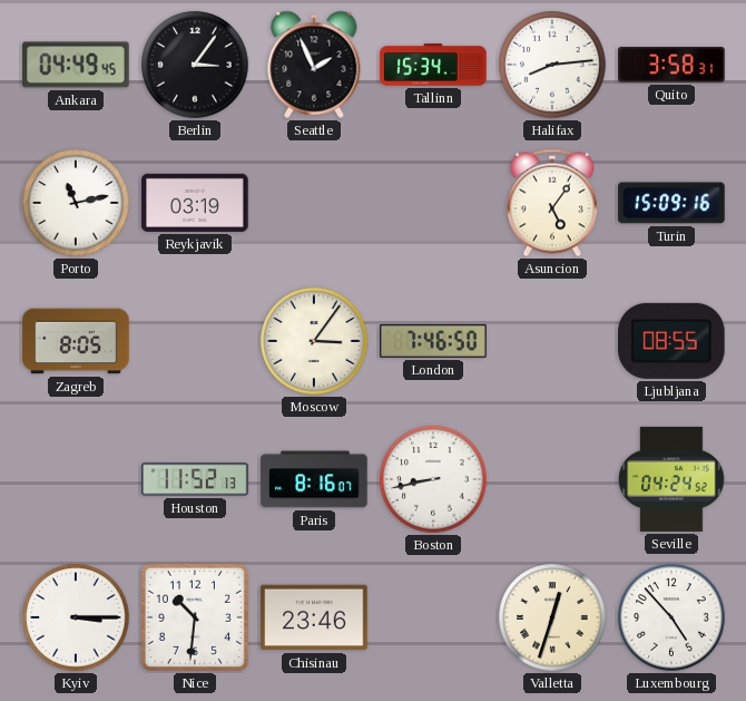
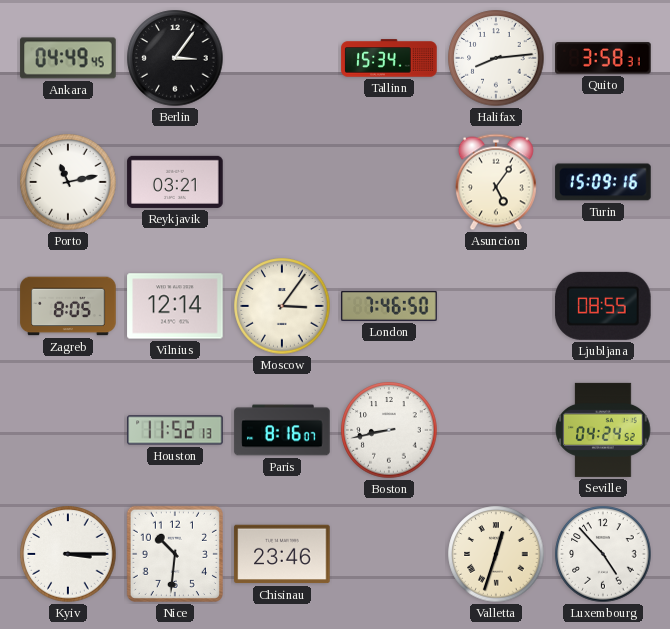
Seattle: 1:56 -> none
Reykjavik: 03:19 -> 03:21
Vilnius: none -> 12:14
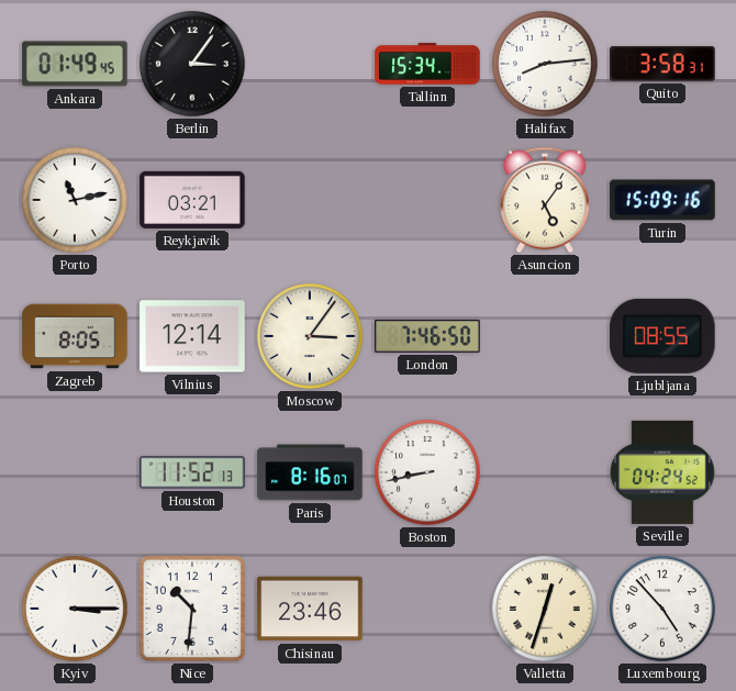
Ankara: 04:49 -> 01:49
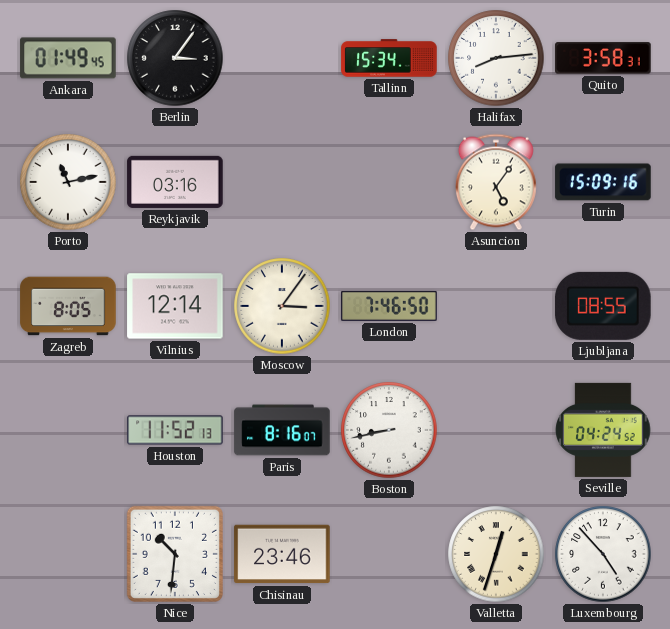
Reykjavik: 03:21 -> 03:16
Kyiv: 3:15 -> none
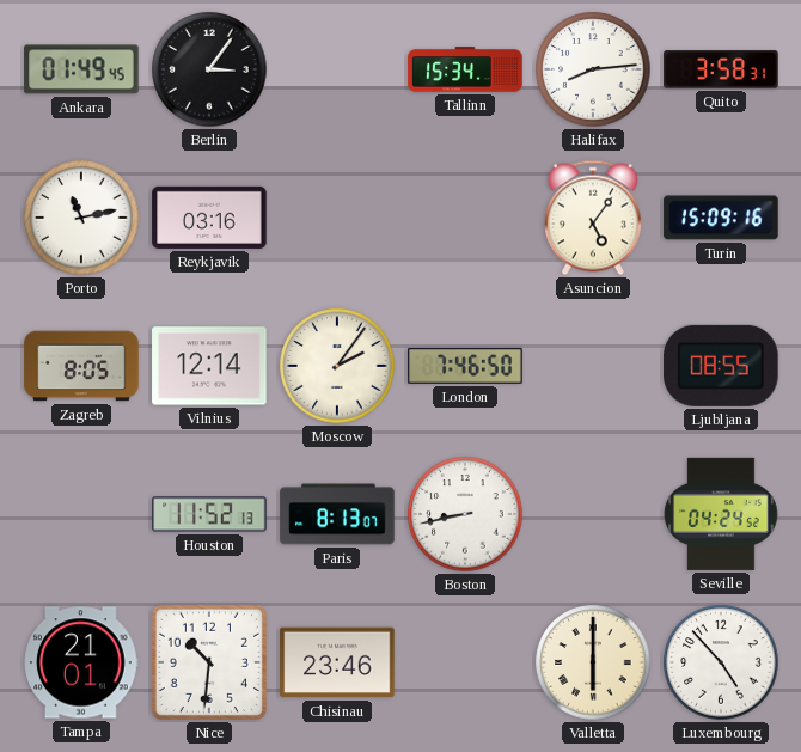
Moscow: 3:06 -> 2:06
Paris: 8:16 -> 8:13
Tampa: none -> 21:01
Valletta: 12:33 -> 6:00
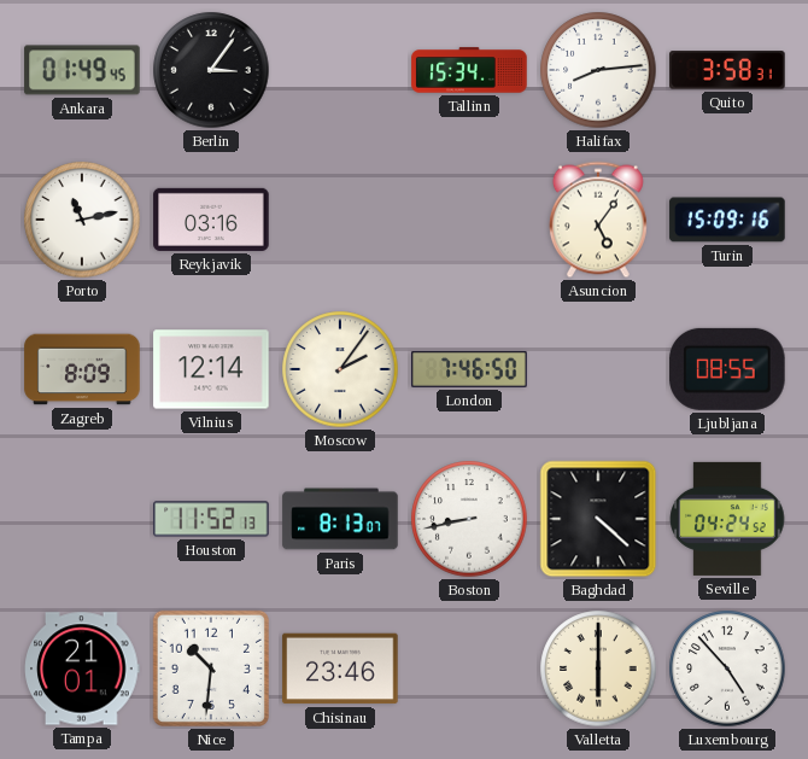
Zagreb: 8:05 -> 8:09
Baghdad: none -> 4:22
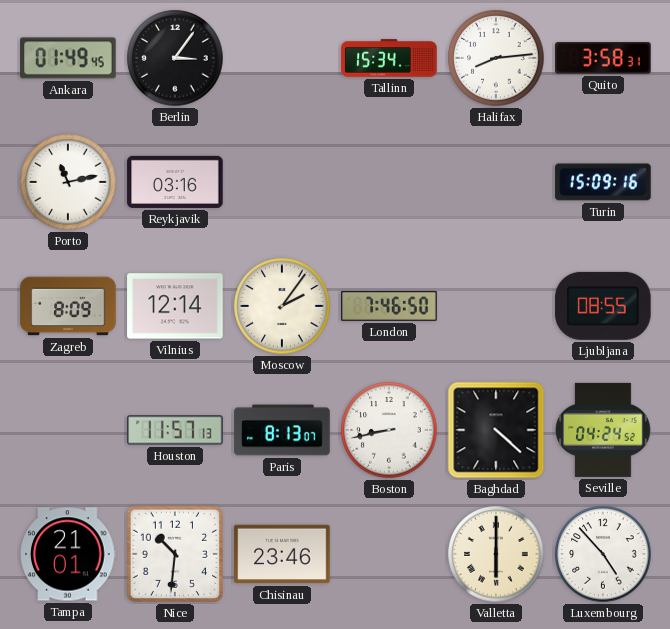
Asuncion: 5:06 -> none
Houston: 11:52 -> 11:57
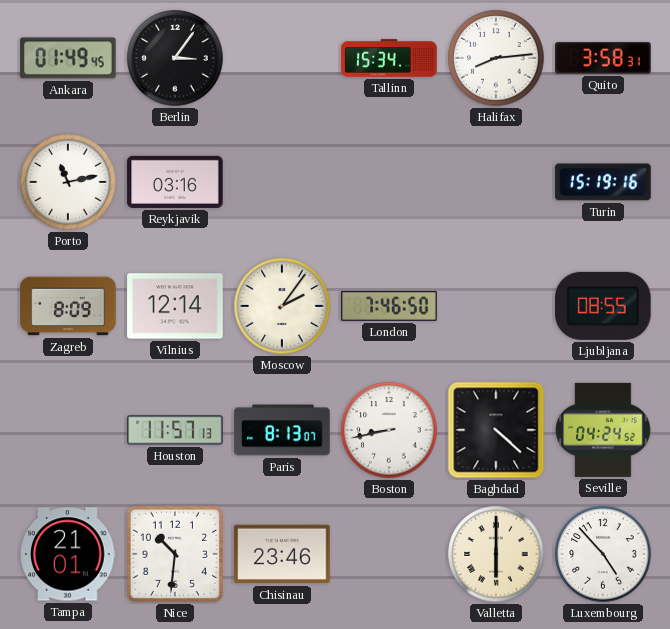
Turin: 15:09 -> 15:19
